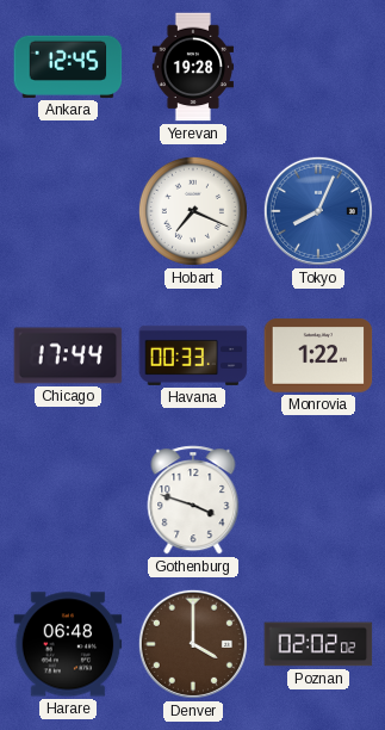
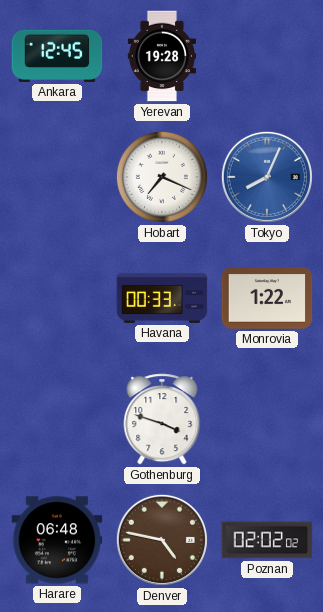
Chicago: 17:44 -> none
Denver: 4:00 -> 4:47
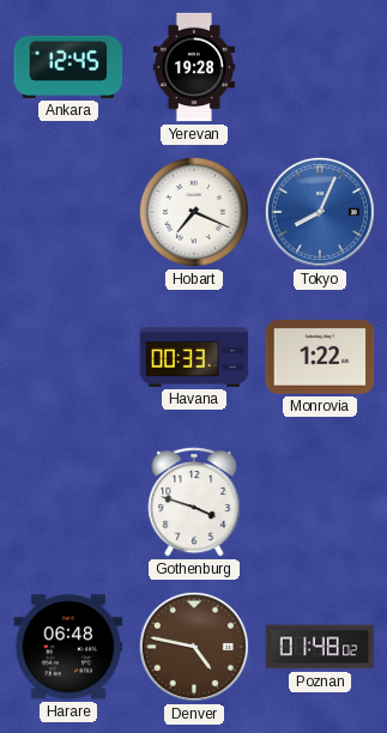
Poznan: 02:02 -> 01:48
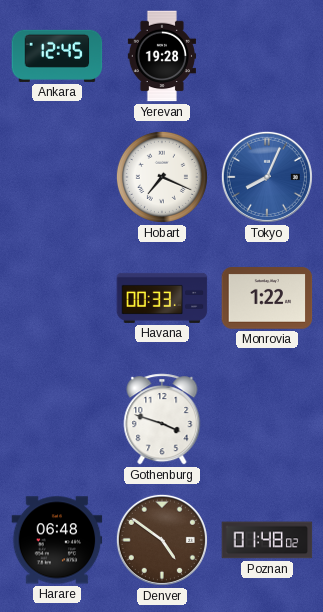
Denver: 4:47 -> 4:51
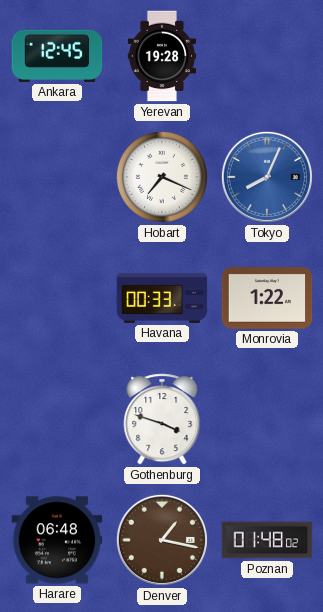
Denver: 4:51 -> 1:17
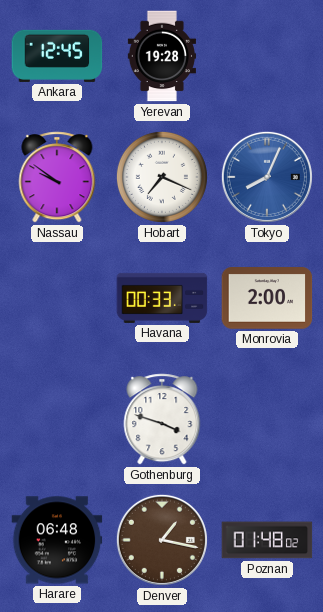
Nassau: none -> 9:51
Monrovia: 1:22 -> 2:00
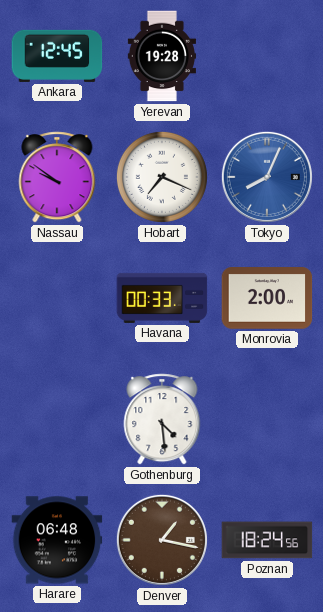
Gothenburg: 3:48 -> 4:29
Poznan: 01:48 -> 18:24
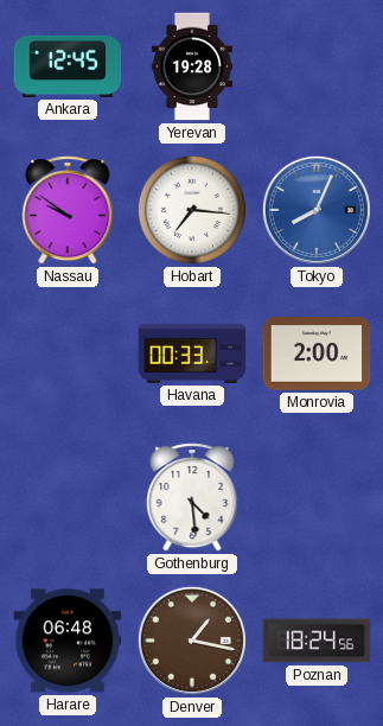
Hobart: 7:19 -> 7:16
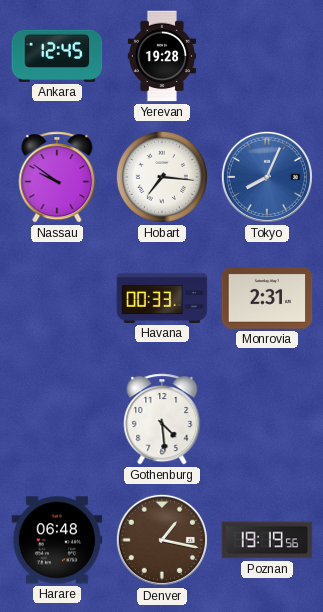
Monrovia: 2:00 -> 2:31
Poznan: 18:24 -> 19:19
